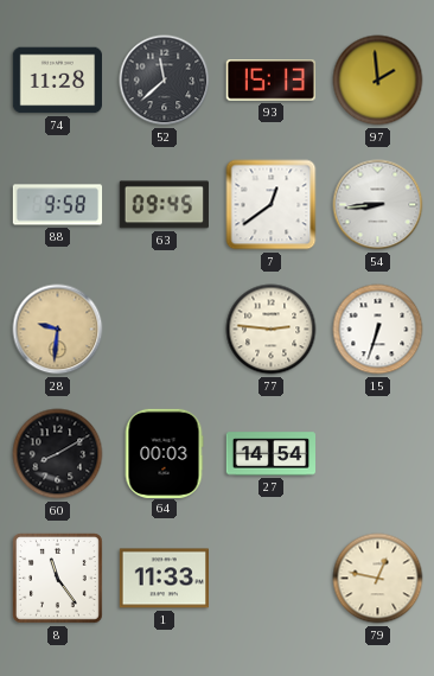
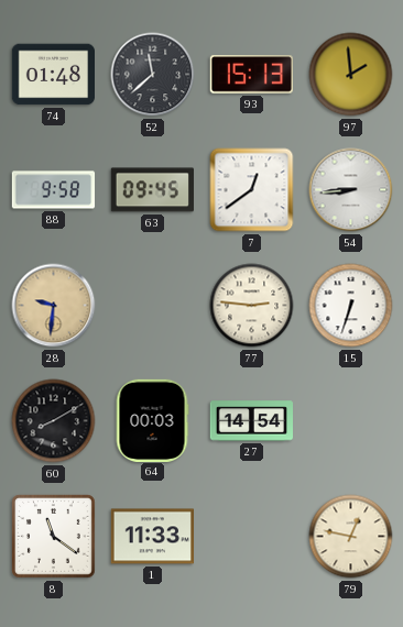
74: 11:28 -> 01:48
8: 11:24 -> 11:21
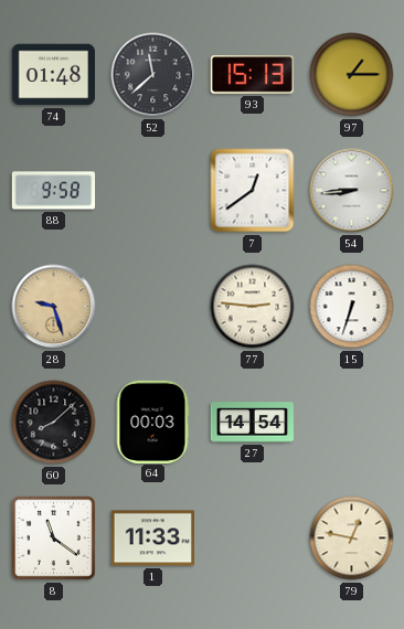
97: 1:59 -> 1:15
63: 09:45 -> none
28: 9:31 -> 9:27
60: 8:10 -> 8:08
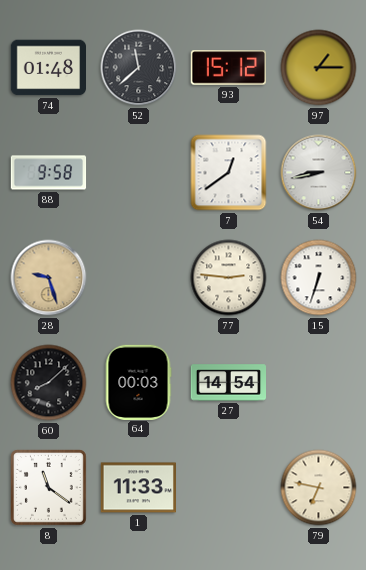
93: 15:13 -> 15:12
54: 8:44 -> 8:43
79: 12:47 -> 6:47
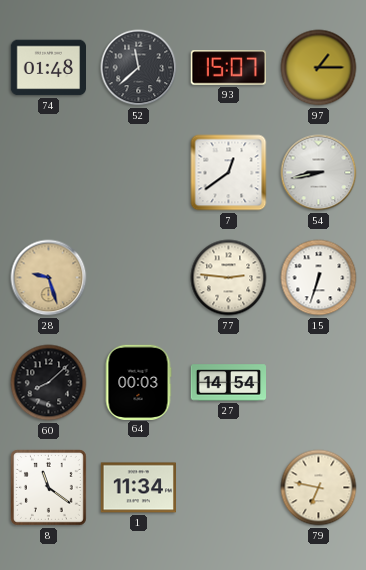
93: 15:12 -> 15:07
88: 9:58 -> none
1: 11:33 -> 11:34
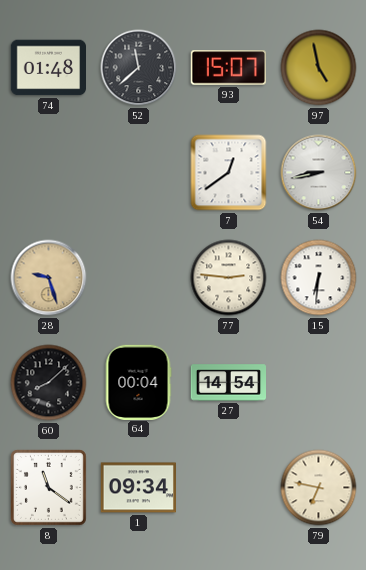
97: 1:15 -> 4:58
15: 6:33 -> 6:31
64: 00:03 -> 00:04
1: 11:34 -> 09:34
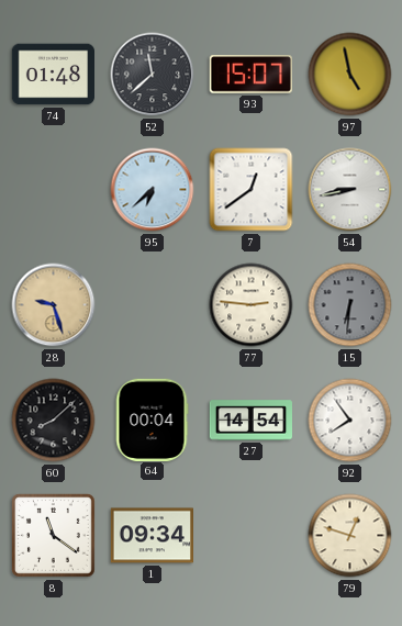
95: none -> 6:38
15 dial: white -> grey
92: none -> 7:54
79: 6:47 -> 12:48
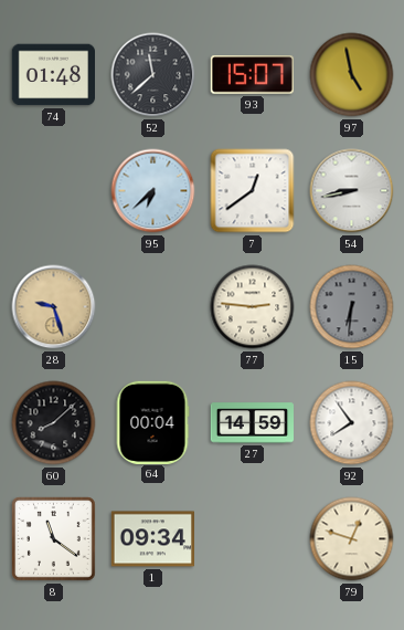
27: 14:54 -> 14:59
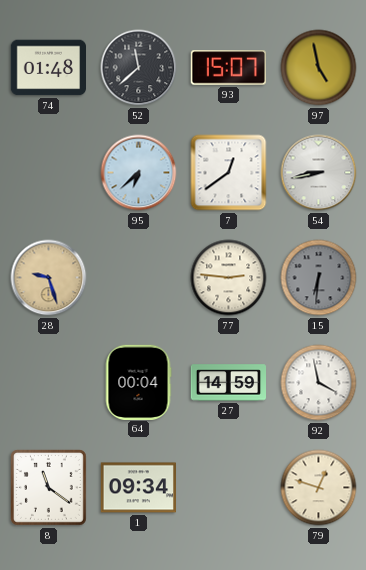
60: 8:08 -> none
92: 7:54 -> 3:58
